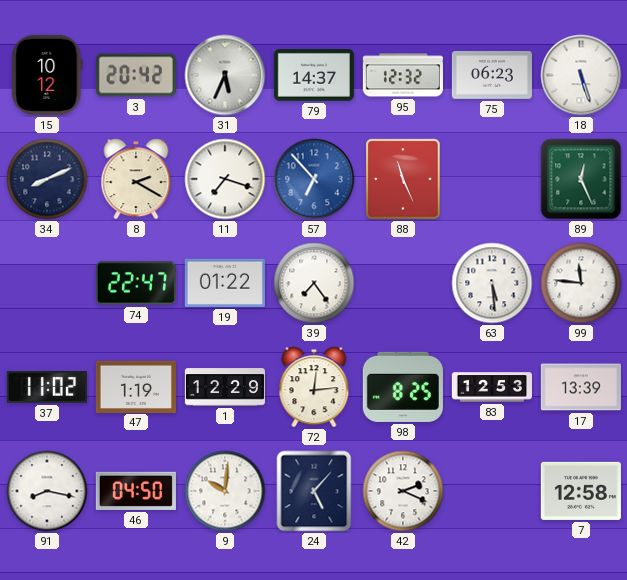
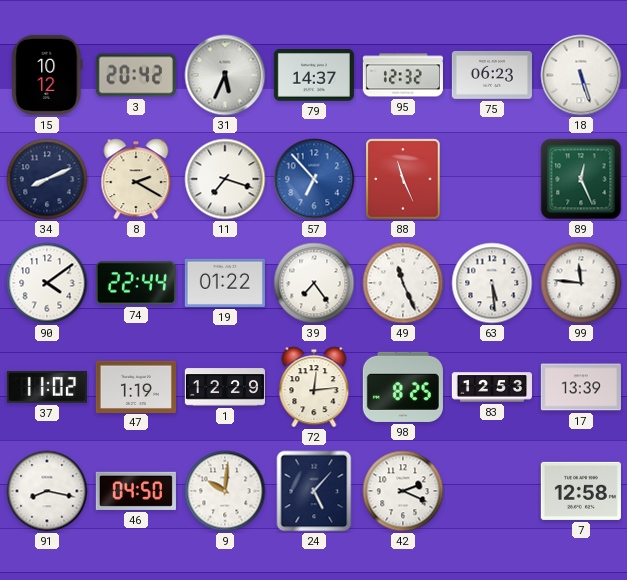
90: none -> 4:09
74: 22:47 -> 22:44
49: none -> 11:26
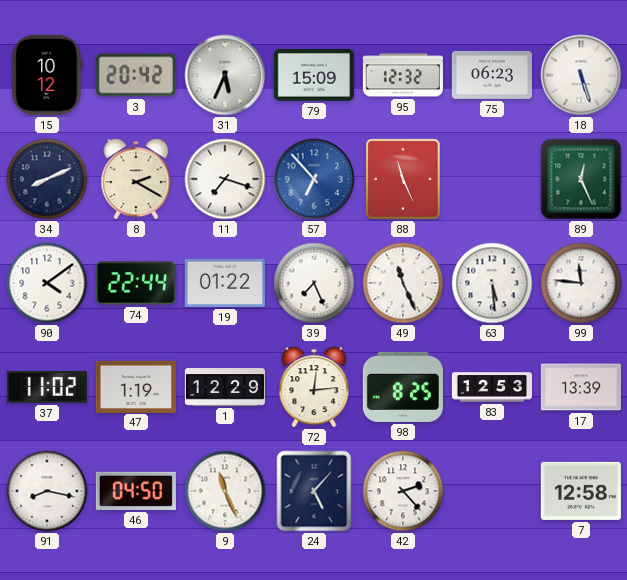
79: 14:37 -> 15:09
39: 7:24 -> 7:26
9: 10:01 -> 11:26
42: 2:19 -> 2:23
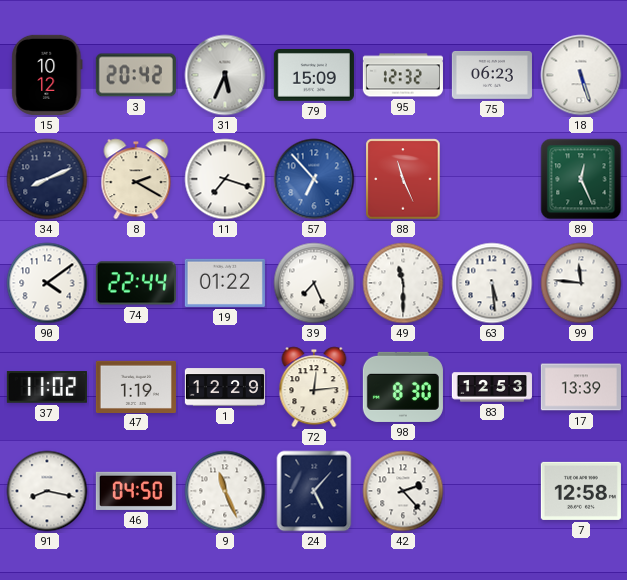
49: 11:26 -> 11:30
98: 8:25 -> 8:30
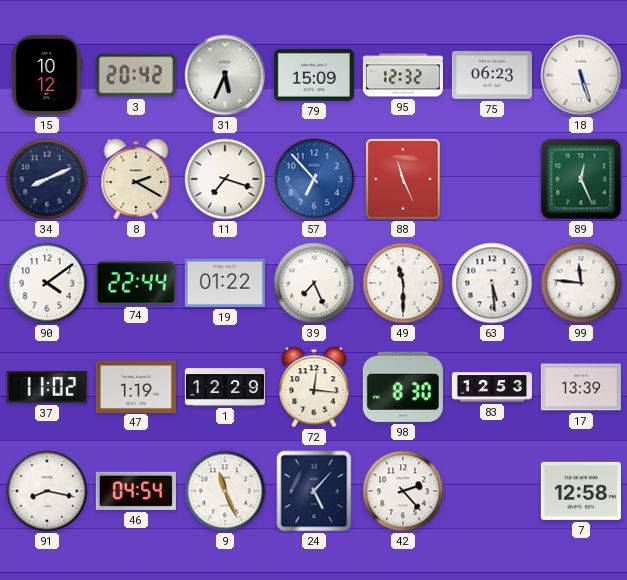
72: 12:14 -> 12:16
46: 04:50 -> 04:54
